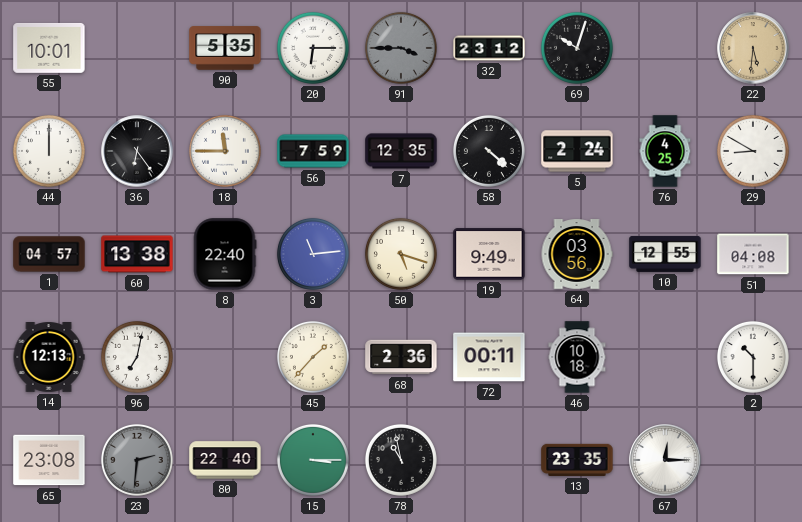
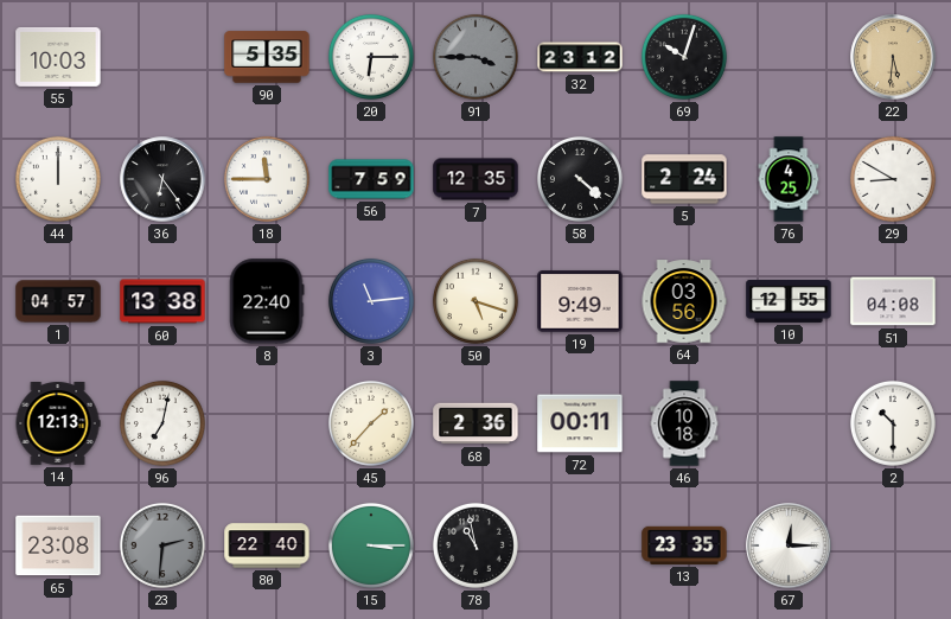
55: 10:01 -> 10:03
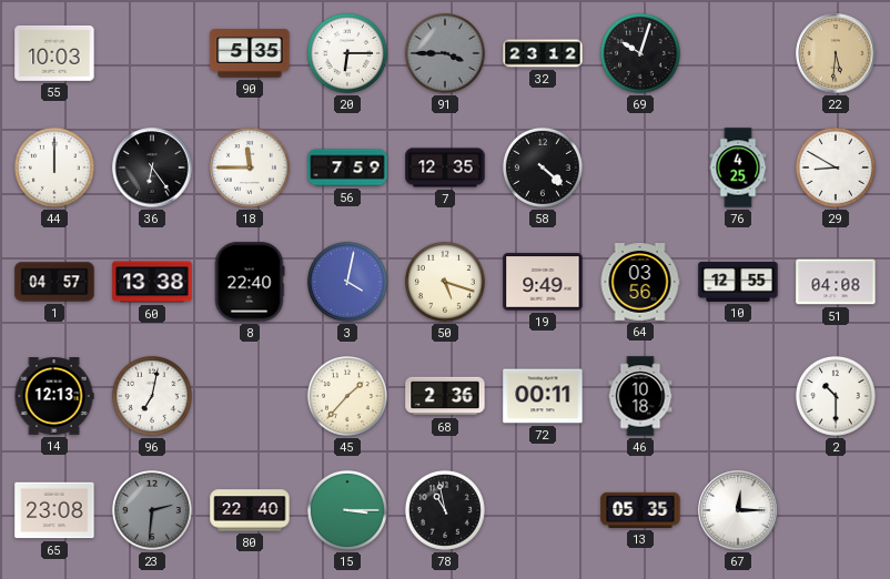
5: 2:24 -> none
3: 11:14 -> 4:02
13: 23:35 -> 05:35
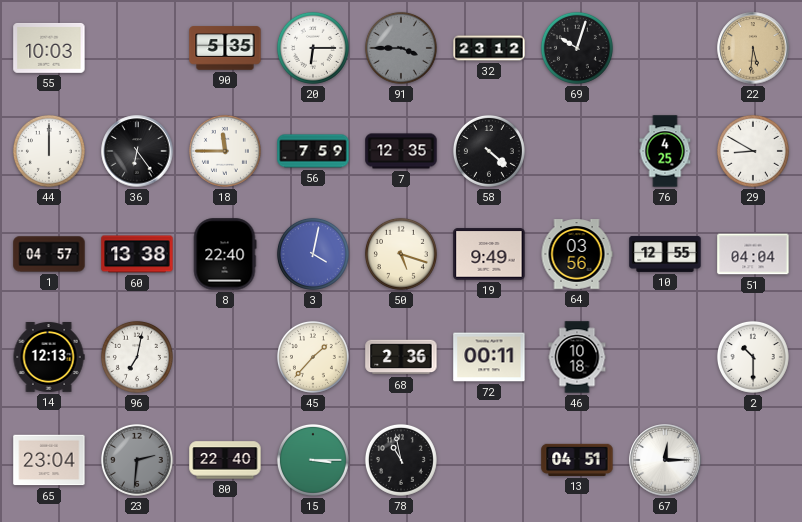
51: 04:08 -> 04:04
65: 23:08 -> 23:04
13: 05:35 -> 04:51
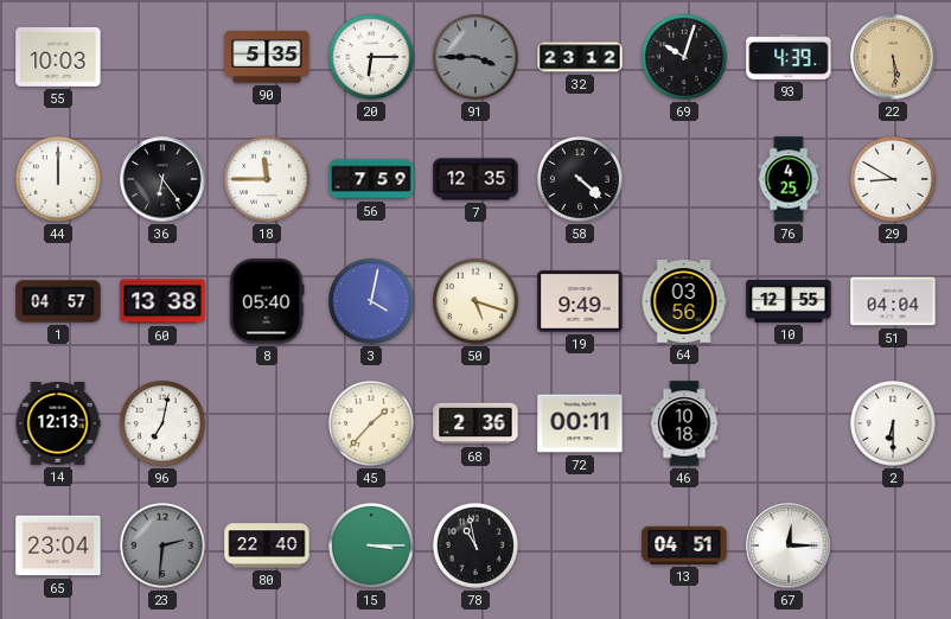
93: none -> 4:39
22: 5:31 -> 5:29
8: 22:40 -> 05:40
2: 10:30 -> 6:30
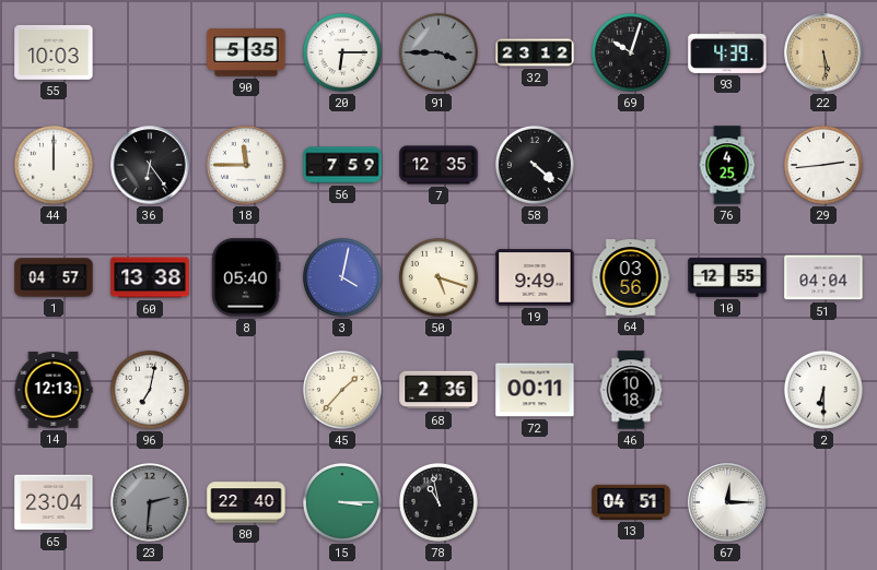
29: 8:50 -> 2:44
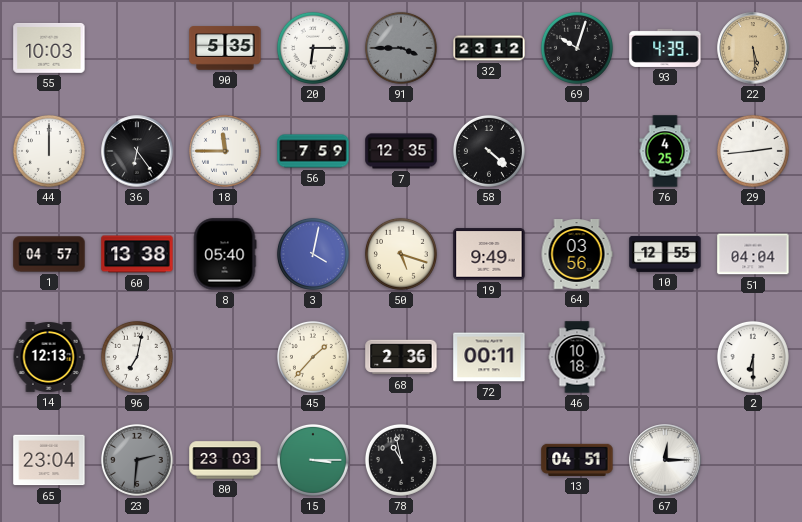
80: 22:40 -> 23:03
